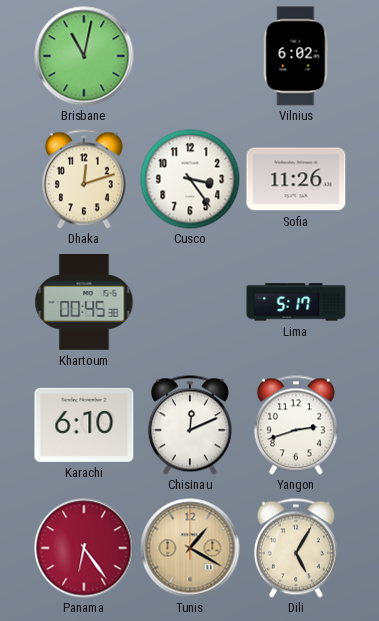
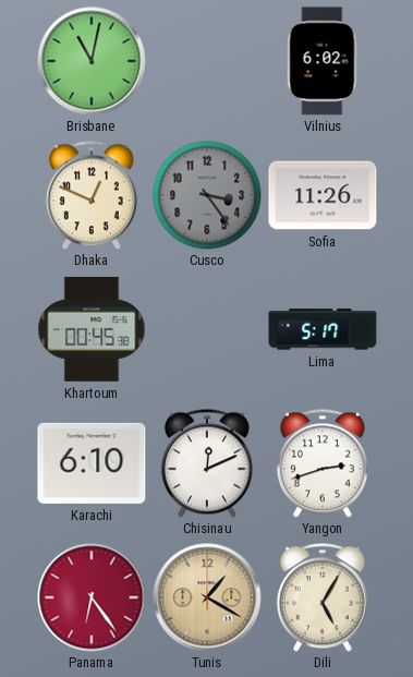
Dhaka: 12:12 -> 12:49
Cusco dial: white -> grey
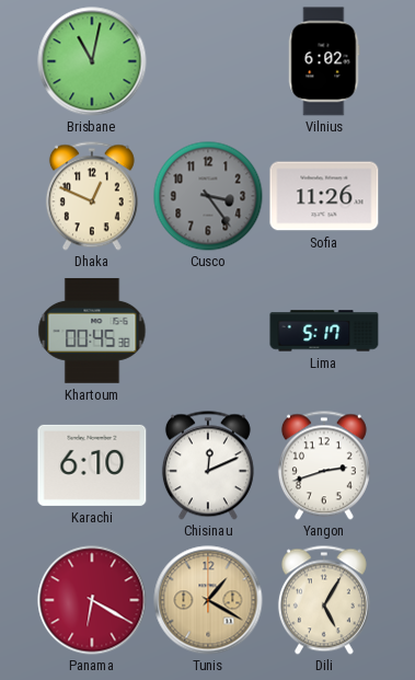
Panama: 6:24 -> 6:20
